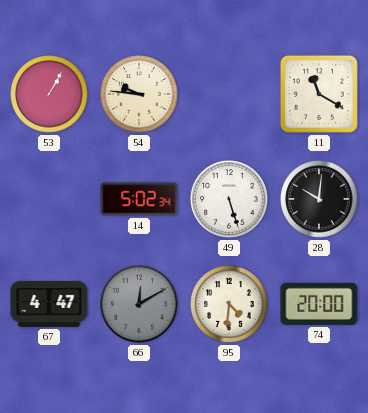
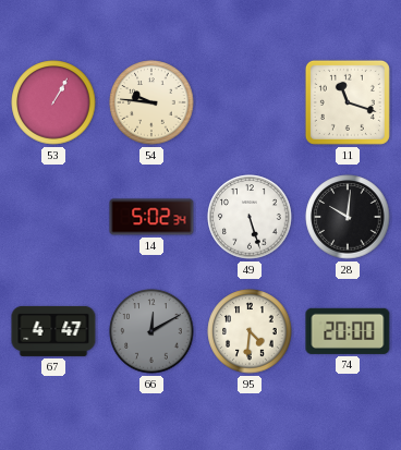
11: 11:20 -> 11:18
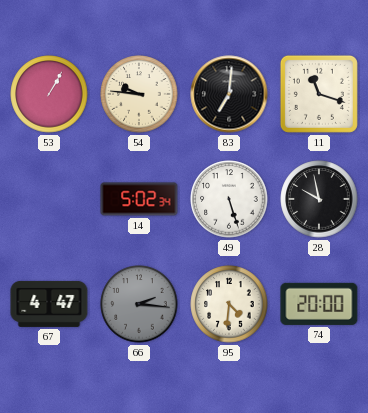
83: none -> 7:01
28: 10:01 -> 9:58
66: 12:10 -> 2:16
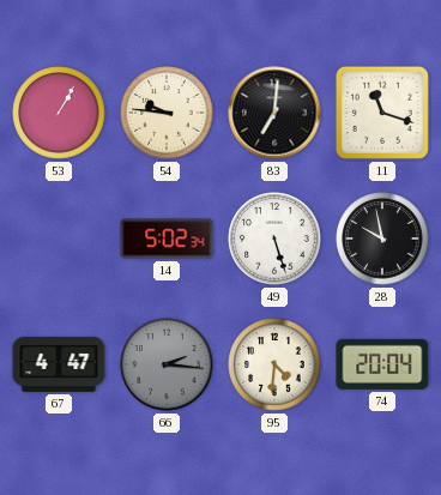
74: 20:00 -> 20:04
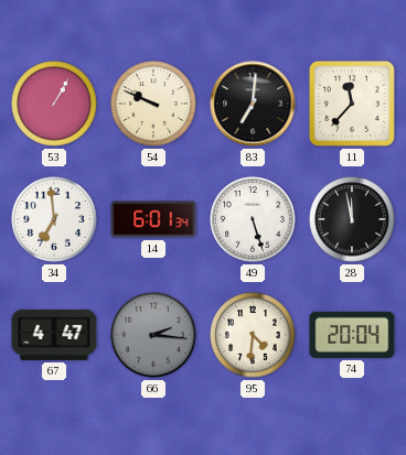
54: 9:46 -> 9:49
11: 11:18 -> 11:37
34: none -> 6:59
14: 5:02 -> 6:01
28: 9:58 -> 11:58
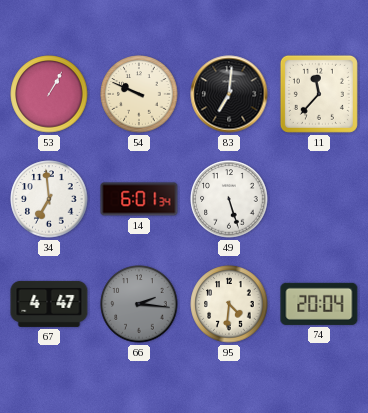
28: 11:58 -> none
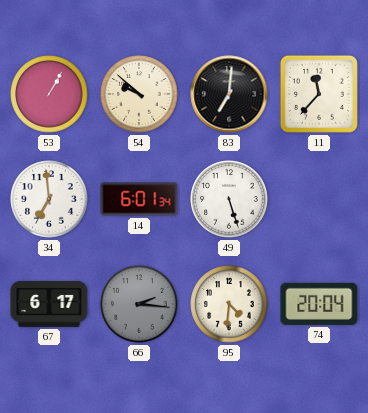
54: 9:49 -> 9:52
67: 4:47 -> 6:17
